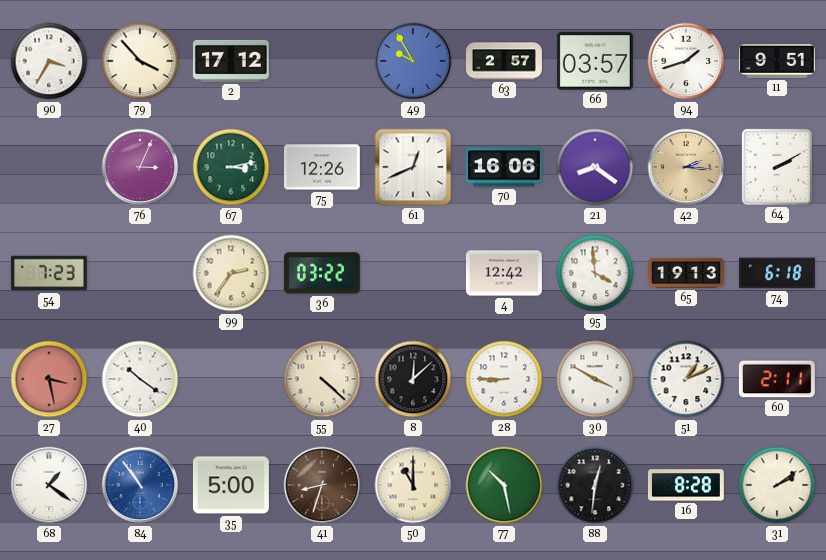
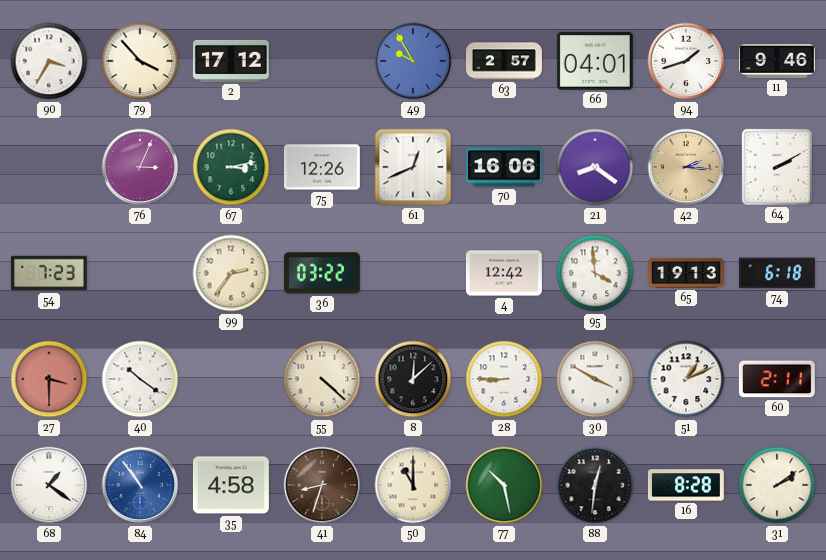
66: 03:57 -> 04:01
11: 9:51 -> 9:46
27: 3:28 -> 3:30
35: 5:00 -> 4:58
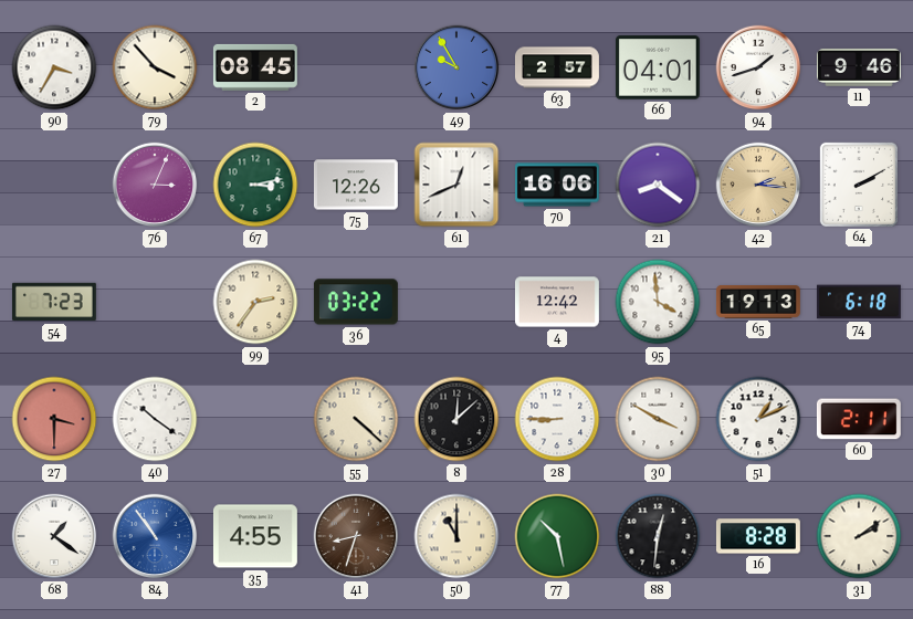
2: 17:12 -> 08:45
35: 4:58 -> 4:55
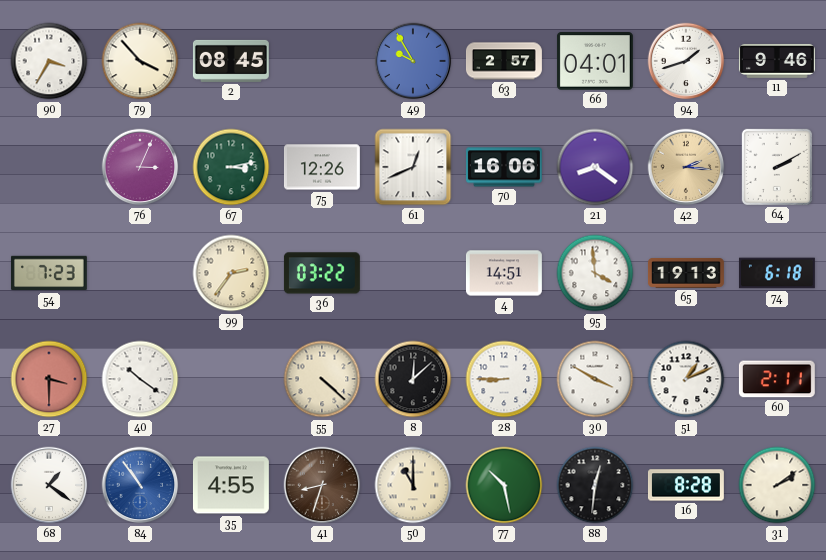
4: 12:42 -> 14:51
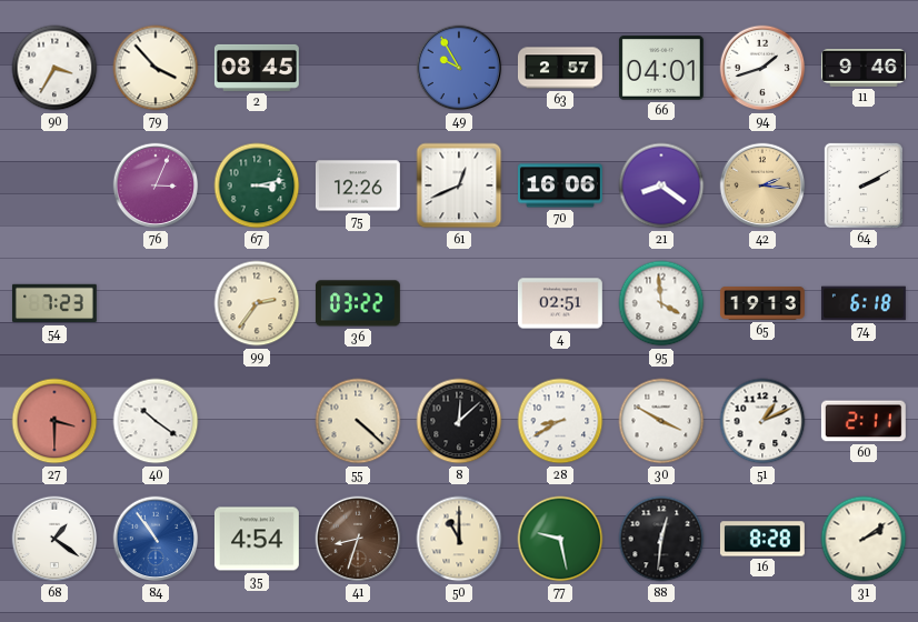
4: 14:51 -> 02:51
28: 8:45 -> 8:40
35: 4:55 -> 4:54
77: 10:28 -> 9:28
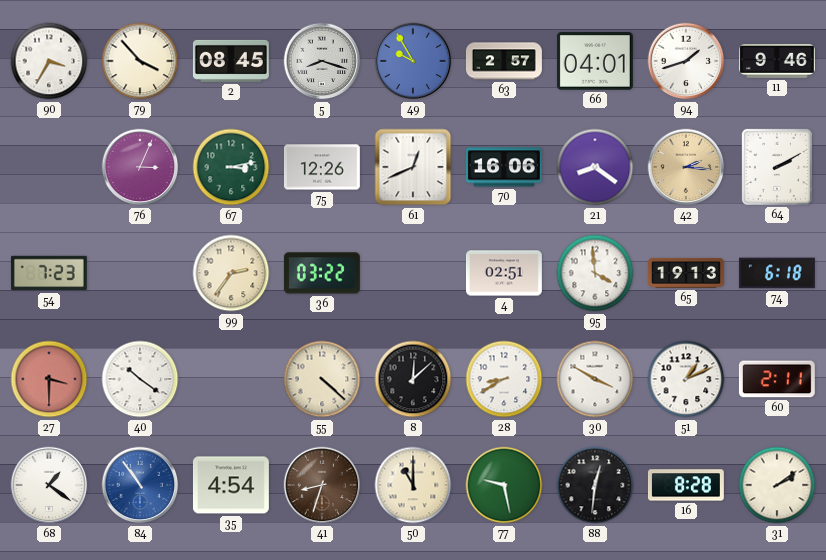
5: none -> 8:18
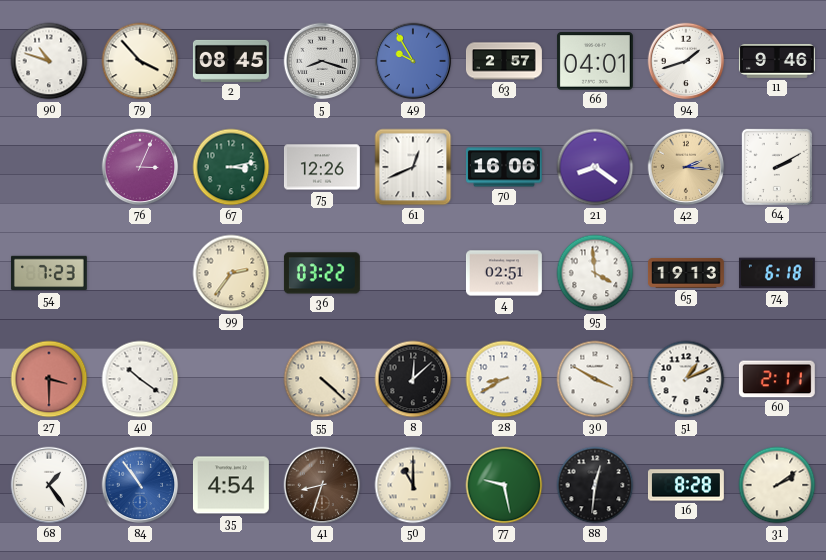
90: 3:35 -> 10:48
68: 1:21 -> 1:24
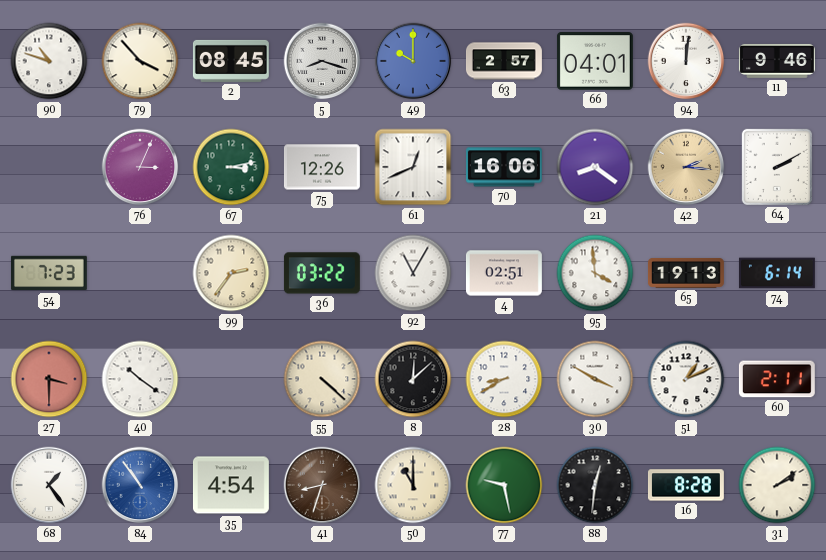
49: 9:55 -> 10:00
94: 1:42 -> 12:01
92: none -> 11:05
74: 6:18 -> 6:14
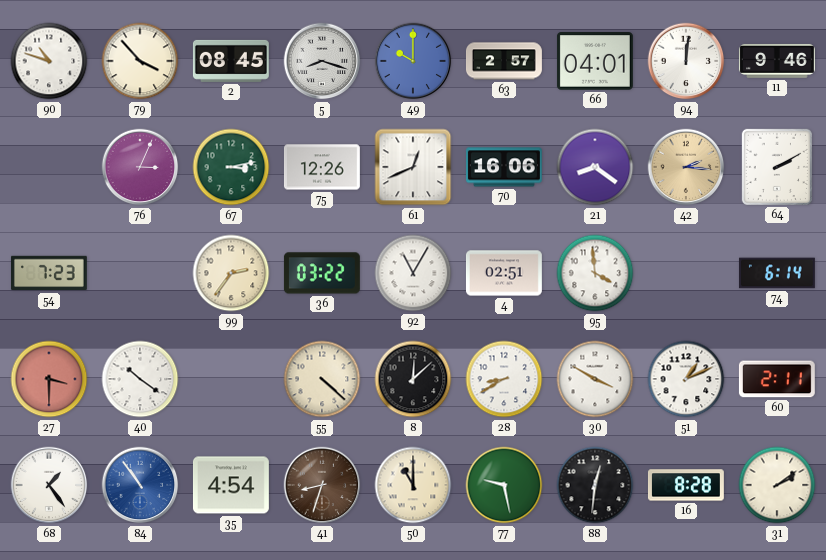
65: 19:13 -> none
